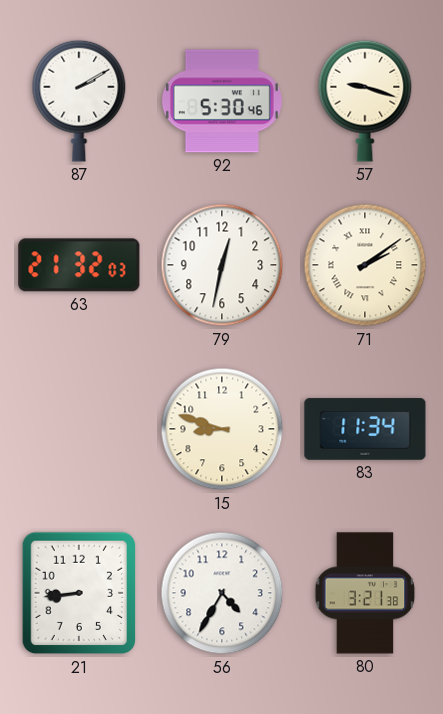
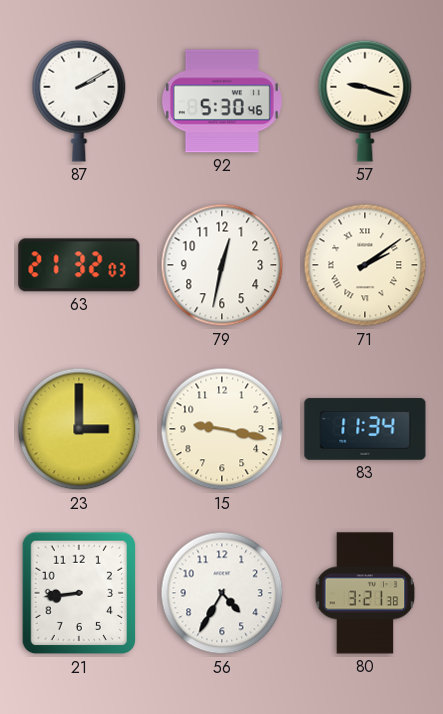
23: none -> 3:00
15: 8:48 -> 9:17
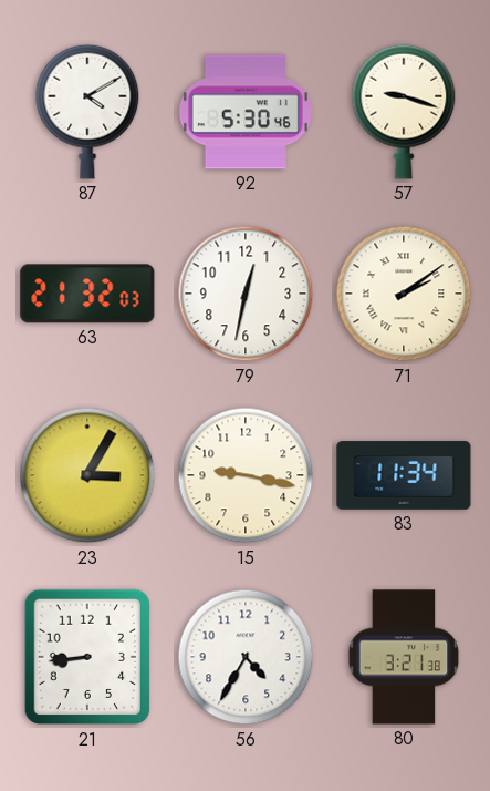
87: 2:10 -> 4:10
23: 3:00 -> 3:05
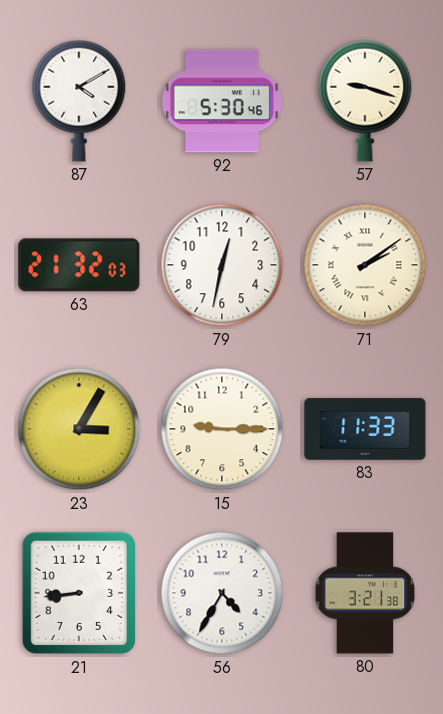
15: 9:17 -> 9:15
83: 11:34 -> 11:33
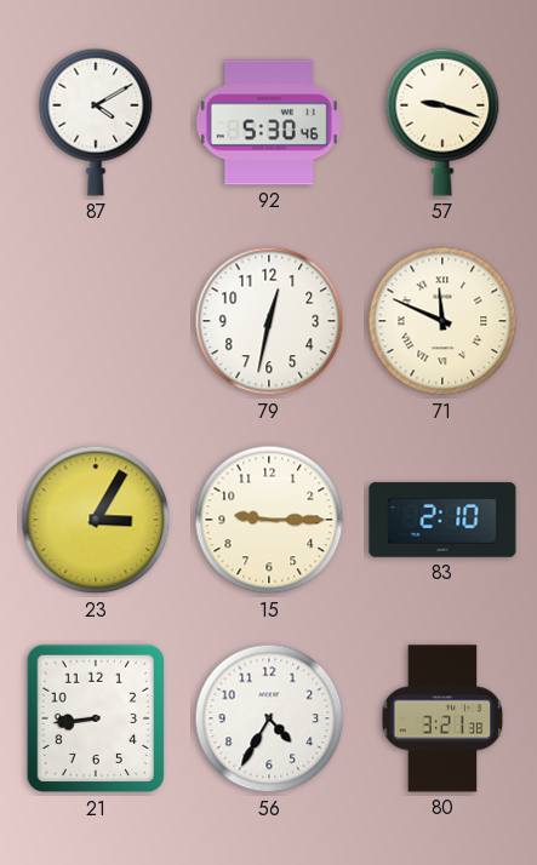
63: 21:32 -> none
71: 2:09 -> 11:49
83: 11:33 -> 2:10
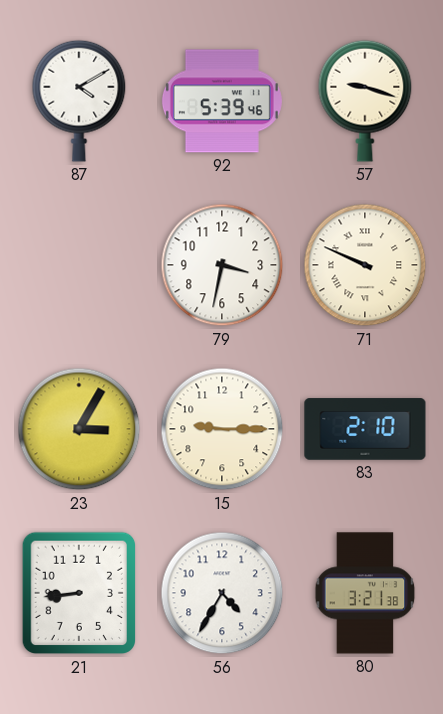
92: 5:30 -> 5:39
79: 12:32 -> 3:32
71: 11:49 -> 9:49
